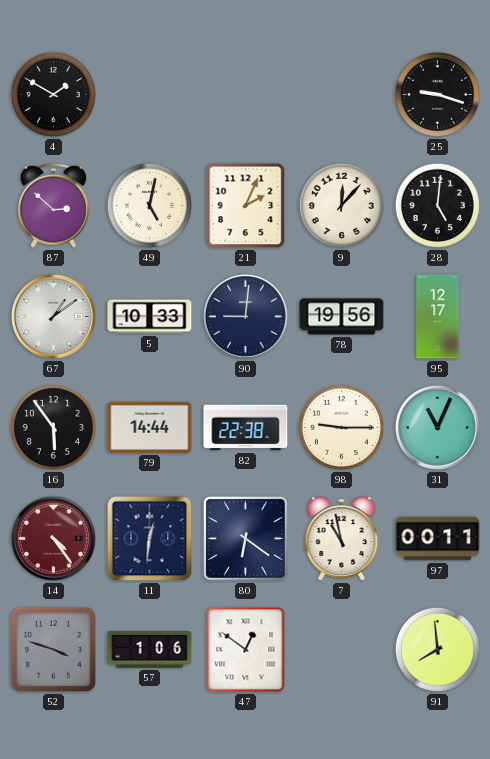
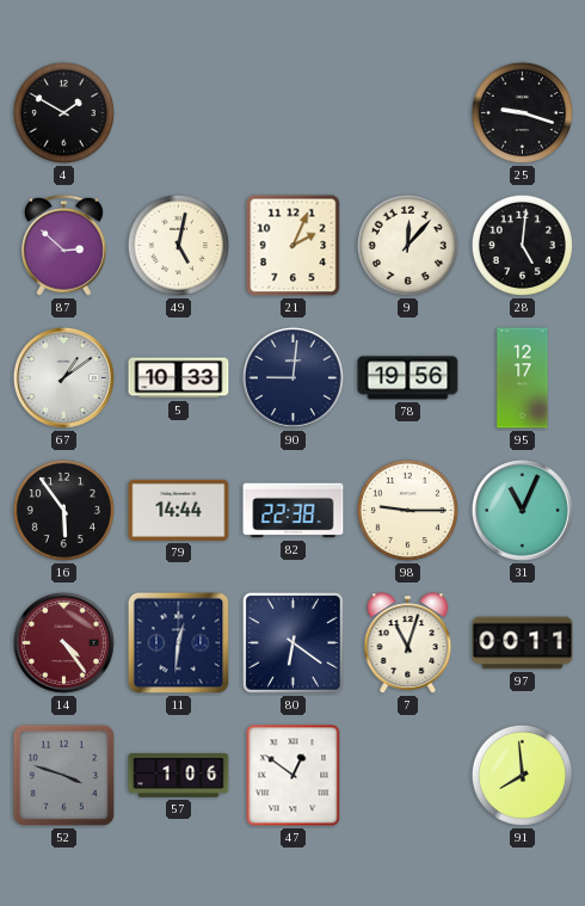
7: 10:58 -> 11:03
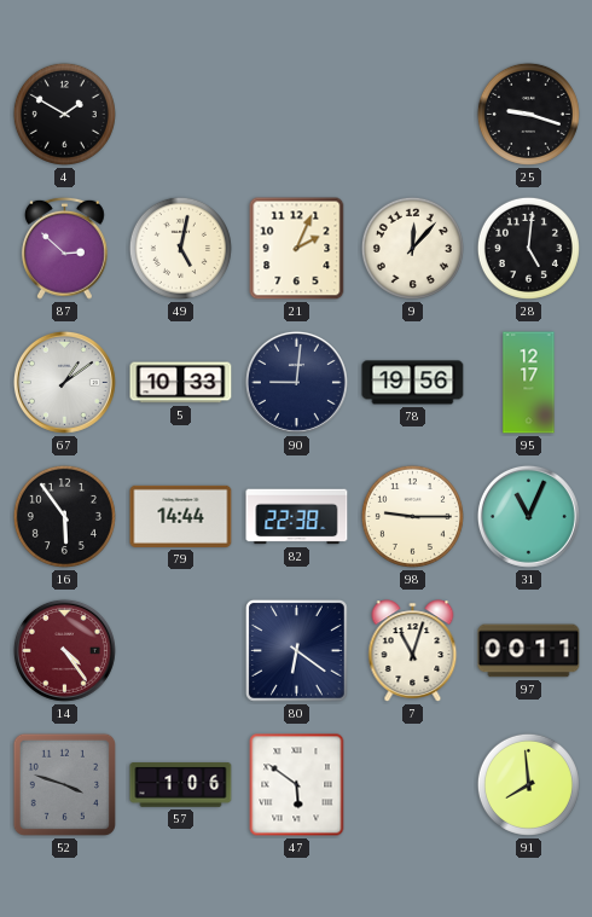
11: 12:31 -> none
47: 12:51 -> 5:51
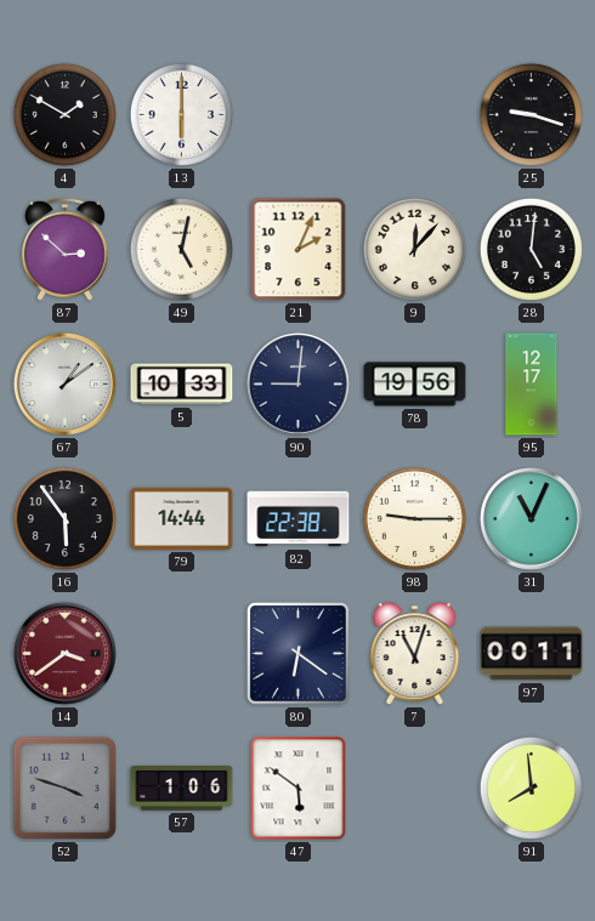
13: none -> 6:00
14: 4:24 -> 3:39
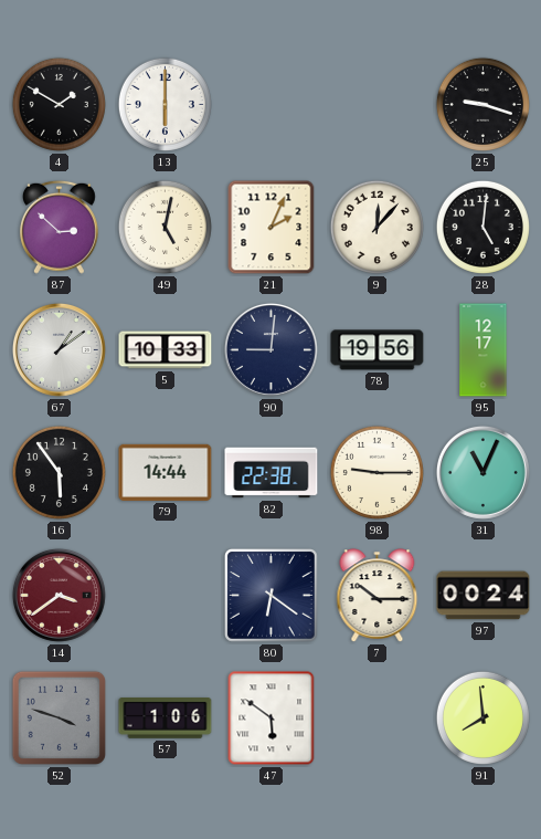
7: 11:03 -> 10:15
97: 00:11 -> 00:24
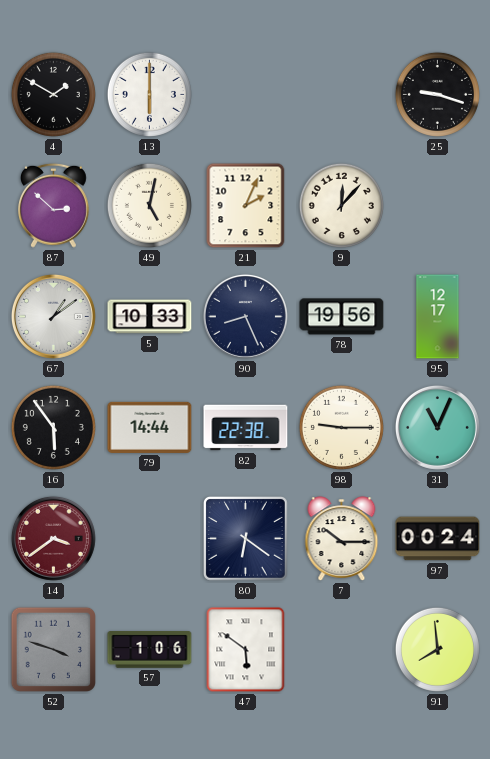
28: 5:01 -> none
90: 9:01 -> 8:26
